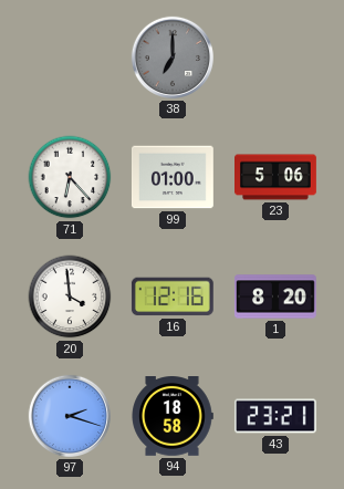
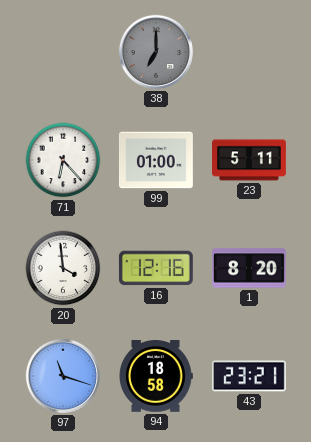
23: 5:06 -> 5:11
97: 2:18 -> 11:18
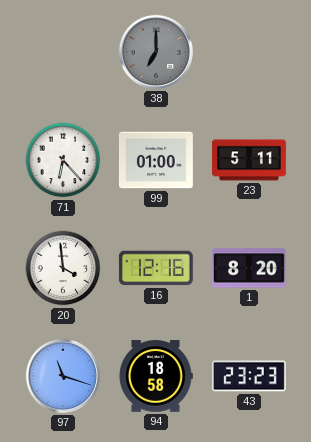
43: 23:21 -> 23:23
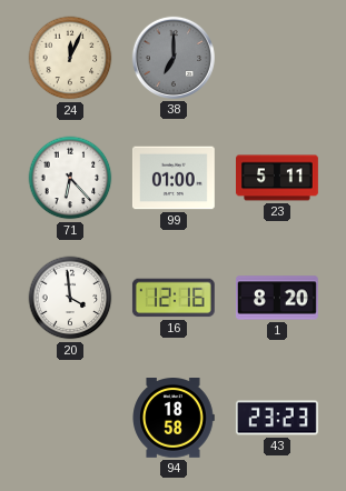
24: none -> 12:04
97: 11:18 -> none
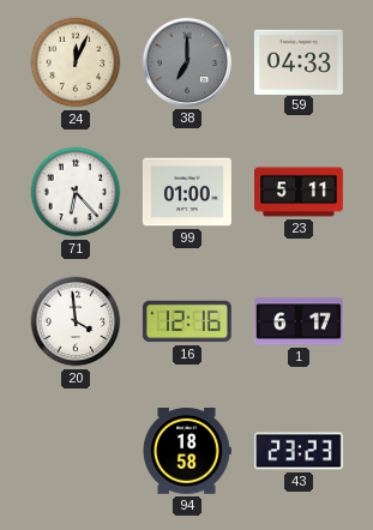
59: none -> 04:33
1: 8:20 -> 6:17
